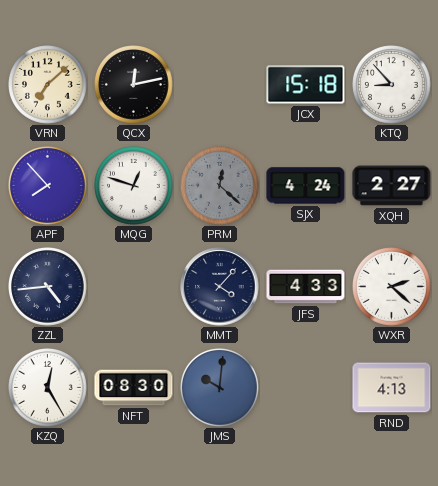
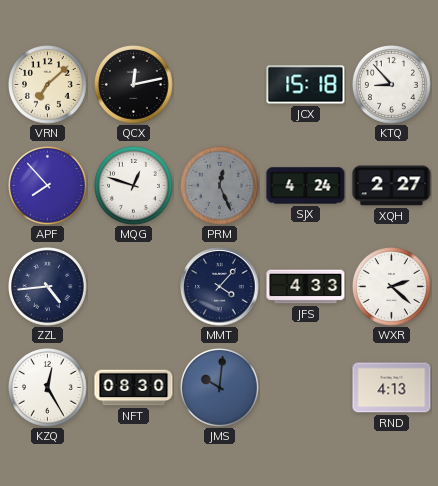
PRM: 12:22 -> 12:26
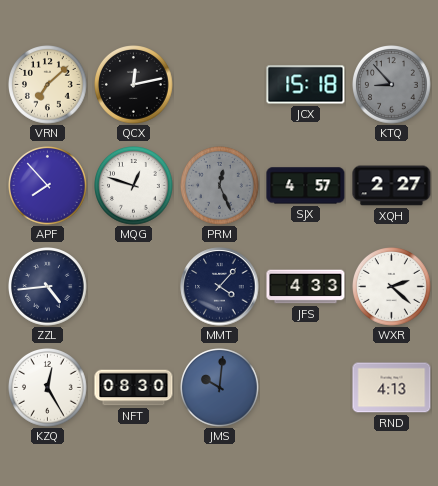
KTQ dial: white -> grey
SJX: 4:24 -> 4:57
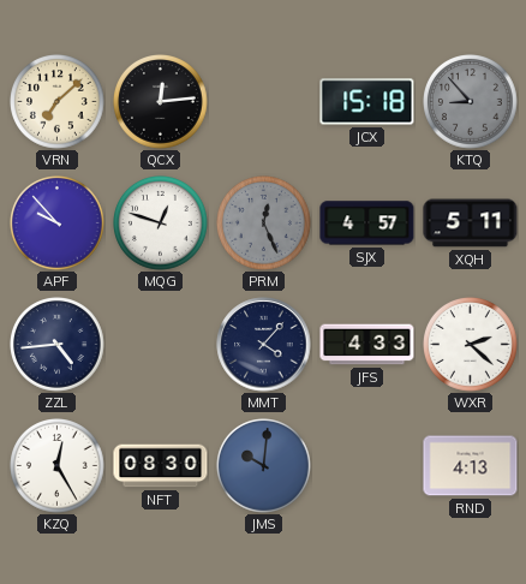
QCX: 12:13 -> 12:14
APF: 7:53 -> 9:53
XQH: 2:27 -> 5:11
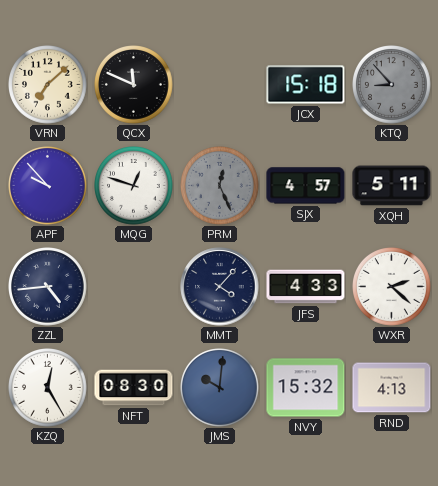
QCX: 12:14 -> 11:49
NVY: none -> 15:32
